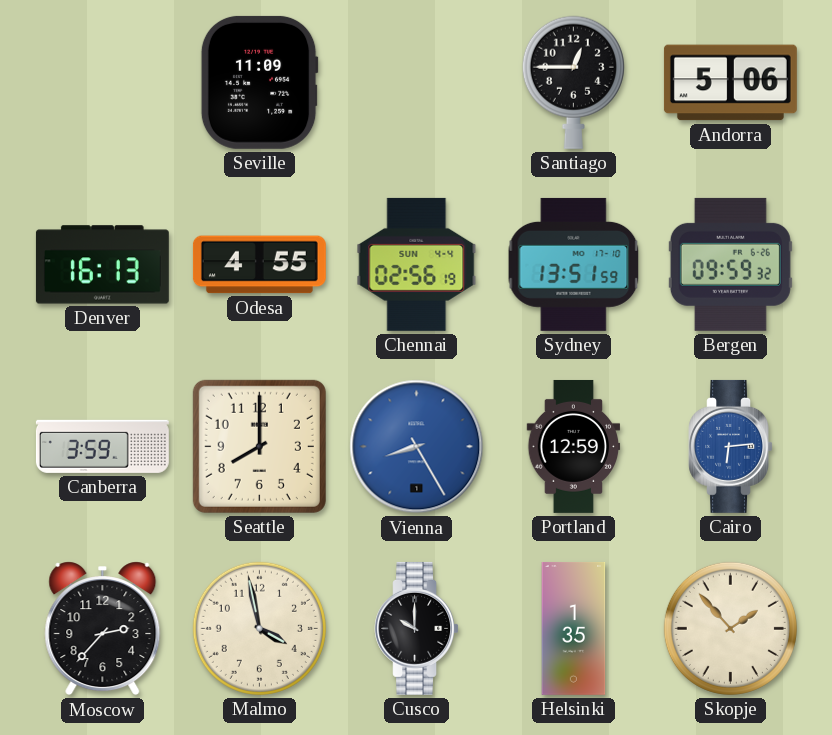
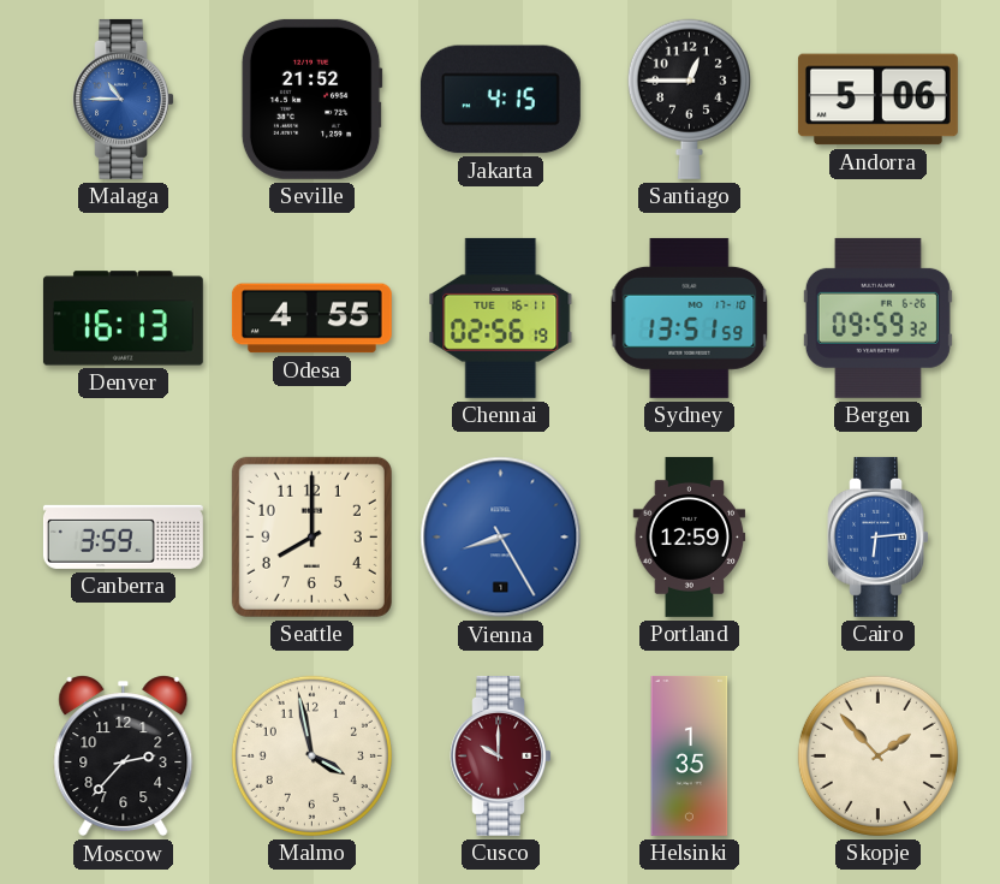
Malaga: none -> 10:45
Seville: 11:09 -> 21:52
Jakarta: none -> 4:15
Chennai date: SUN 4-4 -> TUE 16-11
Cusco dial: black -> burgundy
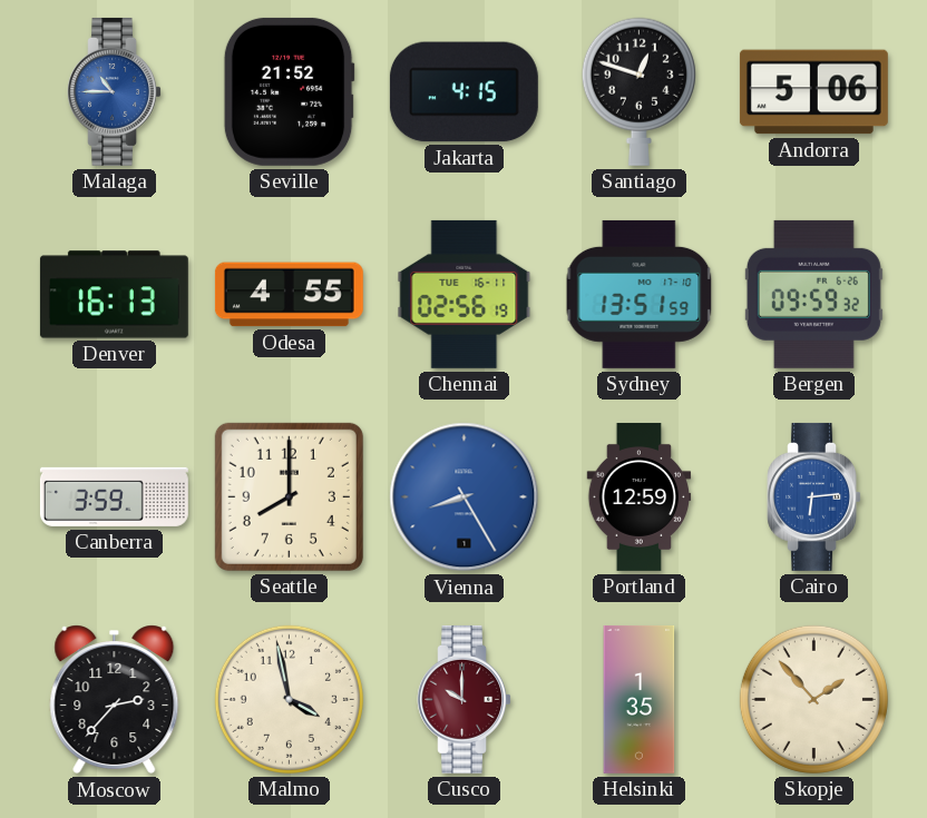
Santiago: 12:45 -> 12:48
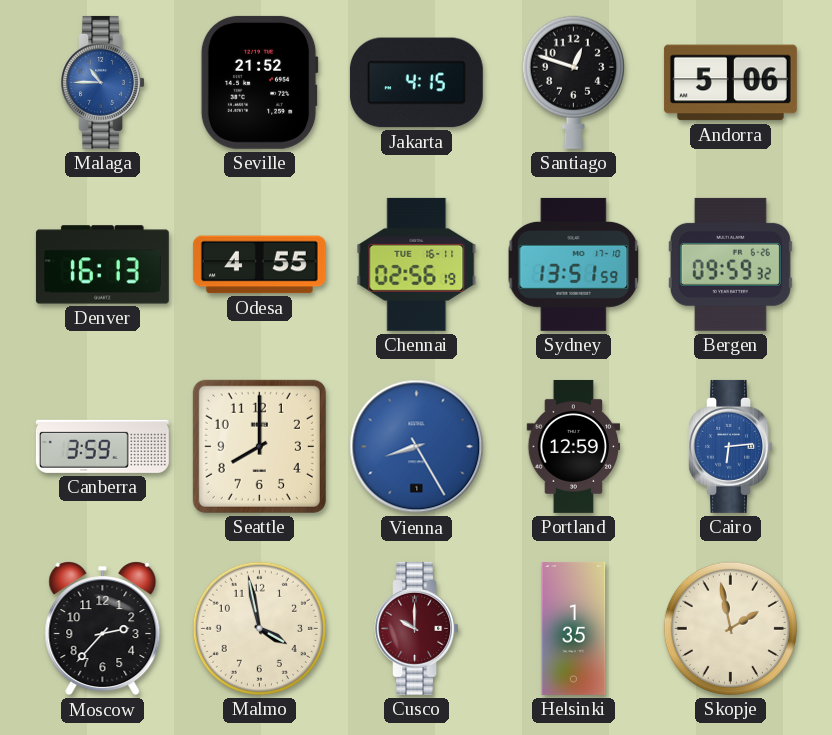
Skopje: 1:53 -> 1:58
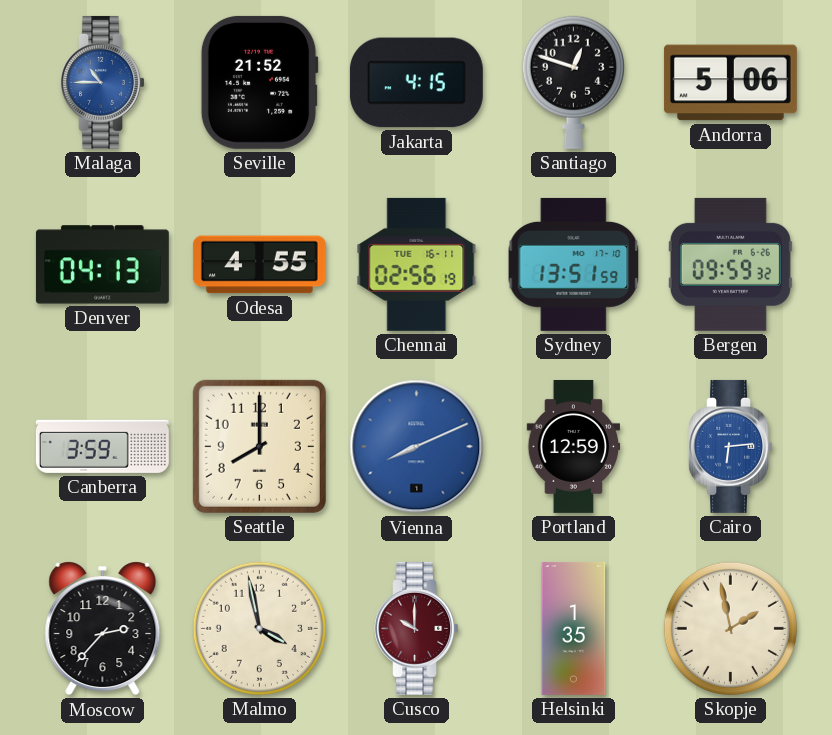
Denver: 16:13 -> 04:13
Vienna: 8:25 -> 8:11
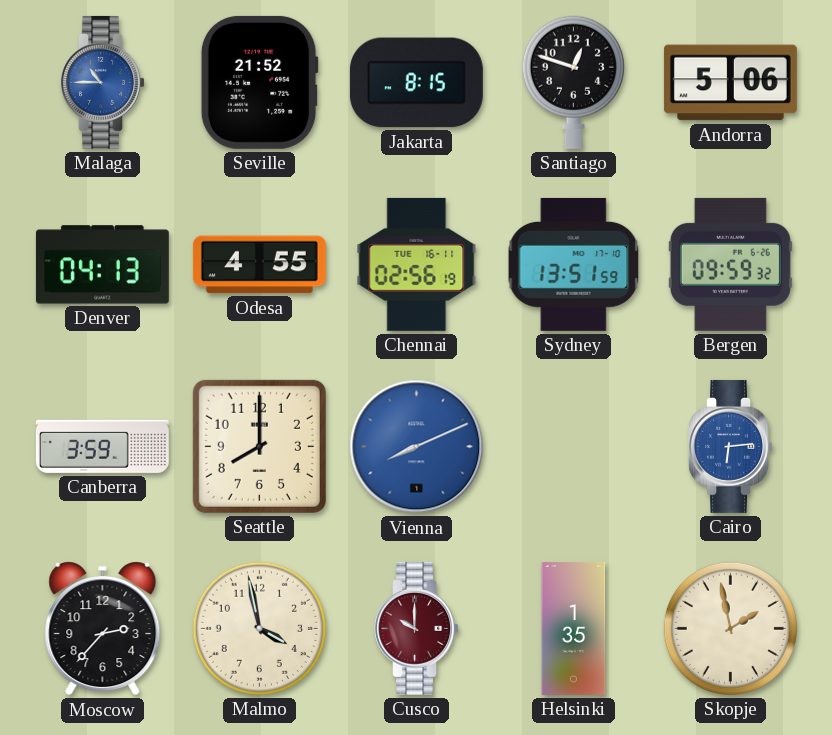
Jakarta: 4:15 -> 8:15
Portland: 12:59 -> none
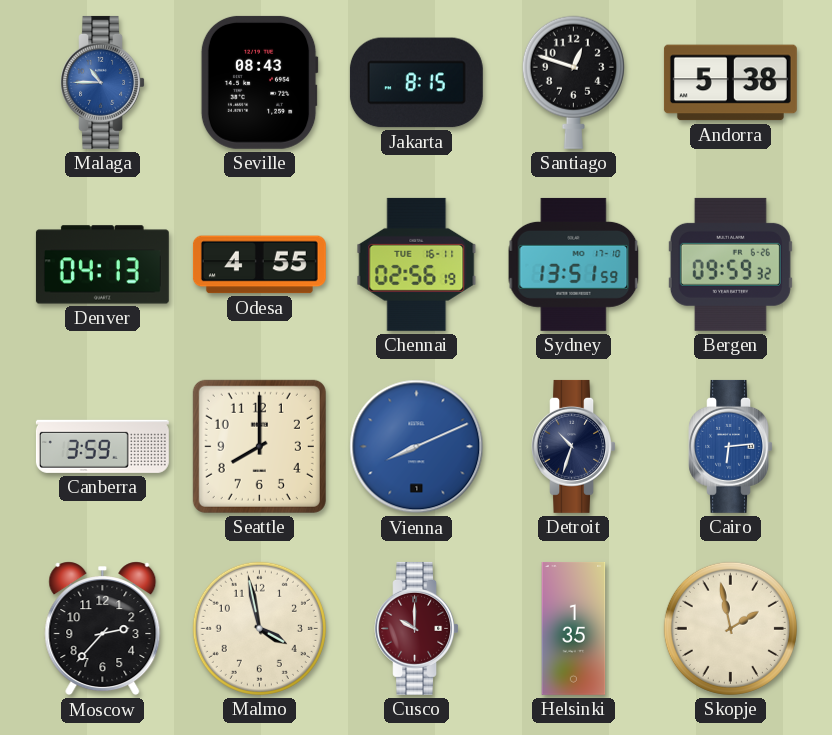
Seville: 21:52 -> 08:43
Andorra: 5:06 -> 5:38
Detroit: none -> 10:33
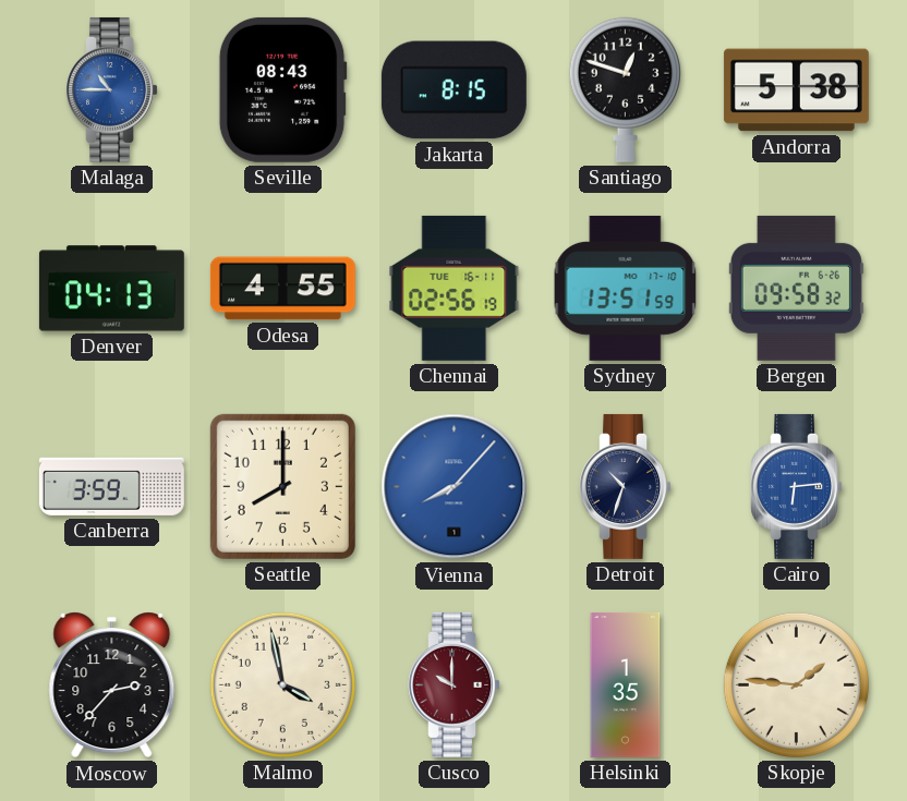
Bergen: 09:59 -> 09:58
Vienna: 8:11 -> 8:07
Skopje: 1:58 -> 1:46
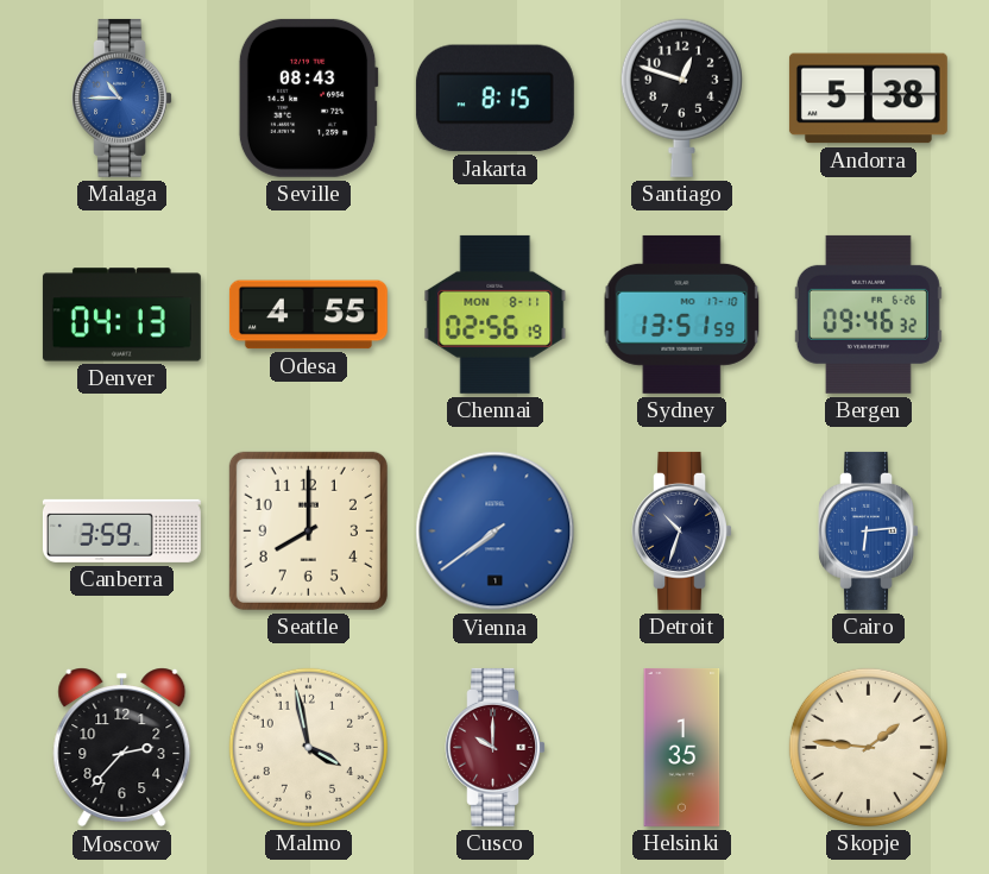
Chennai date: TUE 16-11 -> MON 8-11
Bergen: 09:58 -> 09:46
Vienna: 8:07 -> 7:39
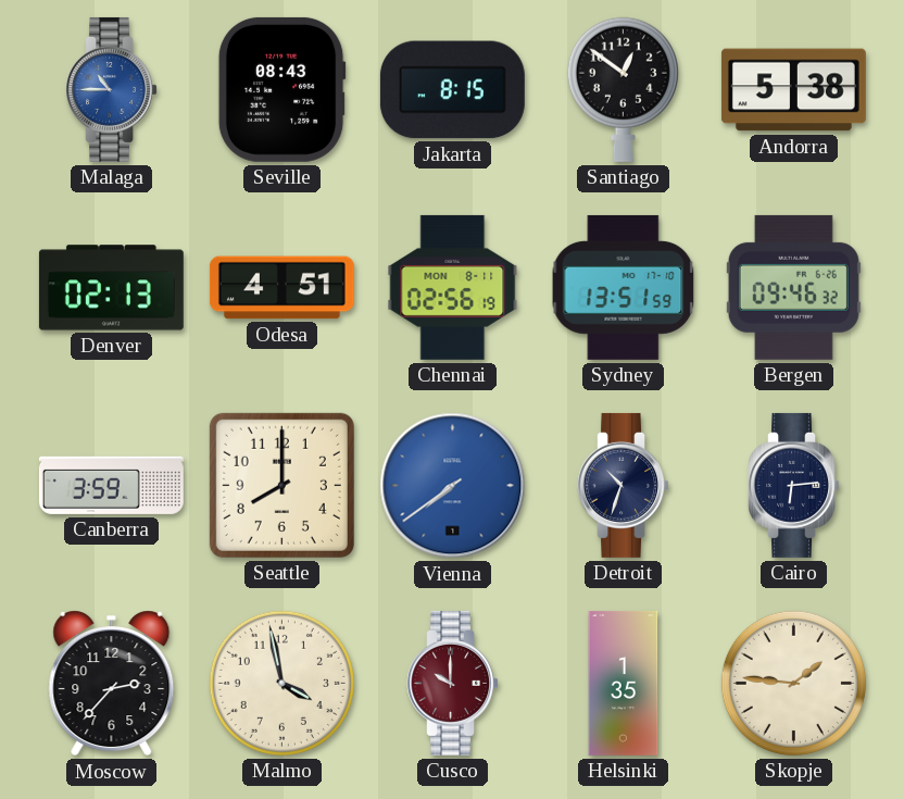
Santiago: 12:48 -> 12:51
Denver: 04:13 -> 02:13
Odesa: 4:55 -> 4:51
Cairo dial: blue -> navy
